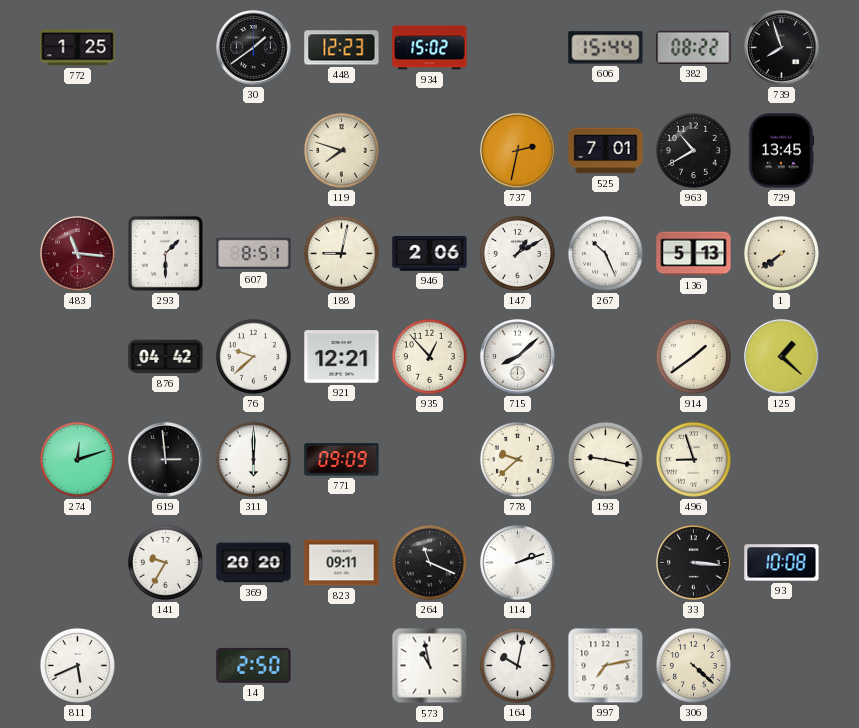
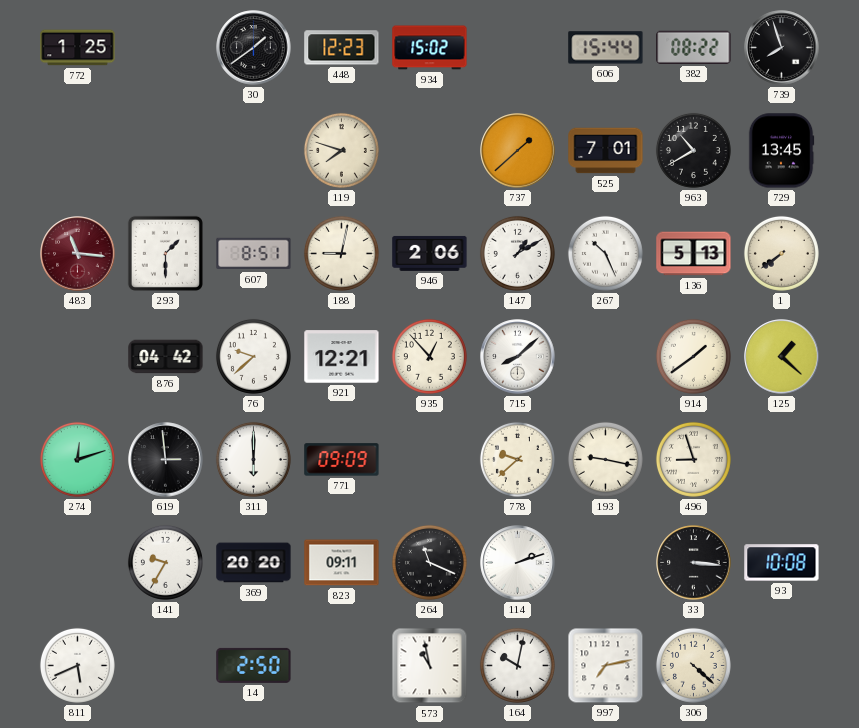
737: 2:32 -> 1:38
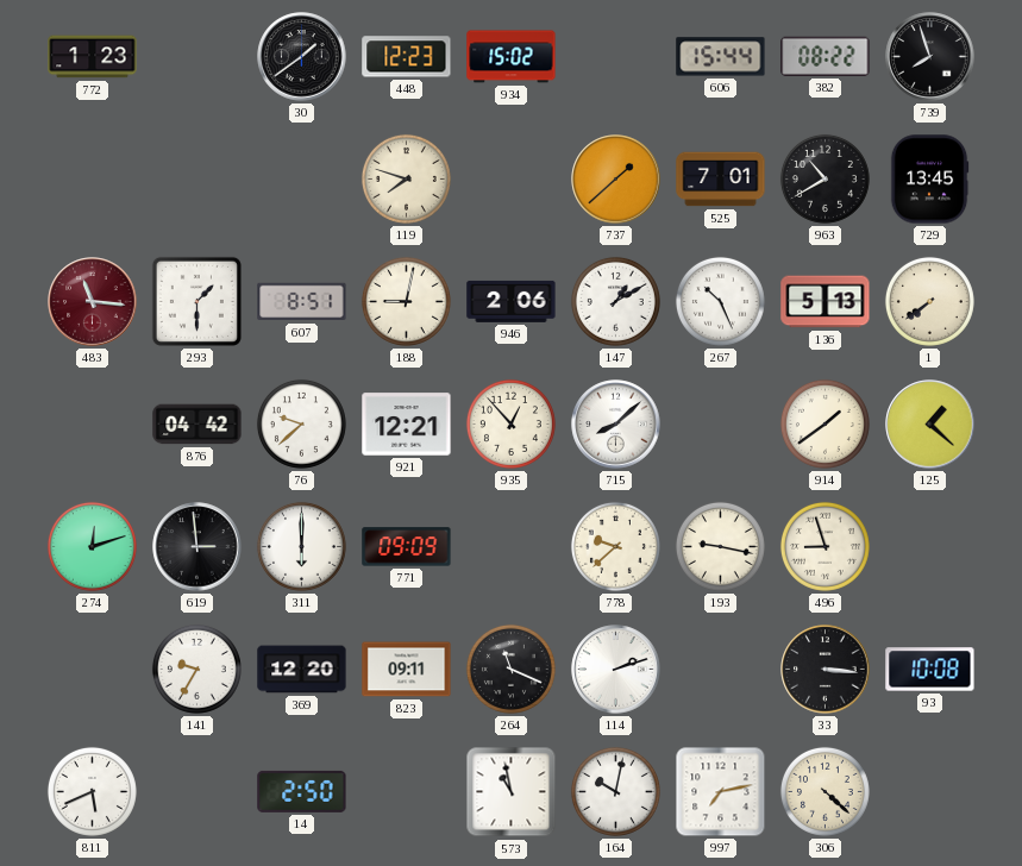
772: 1:25 -> 1:23
369: 20:20 -> 12:20
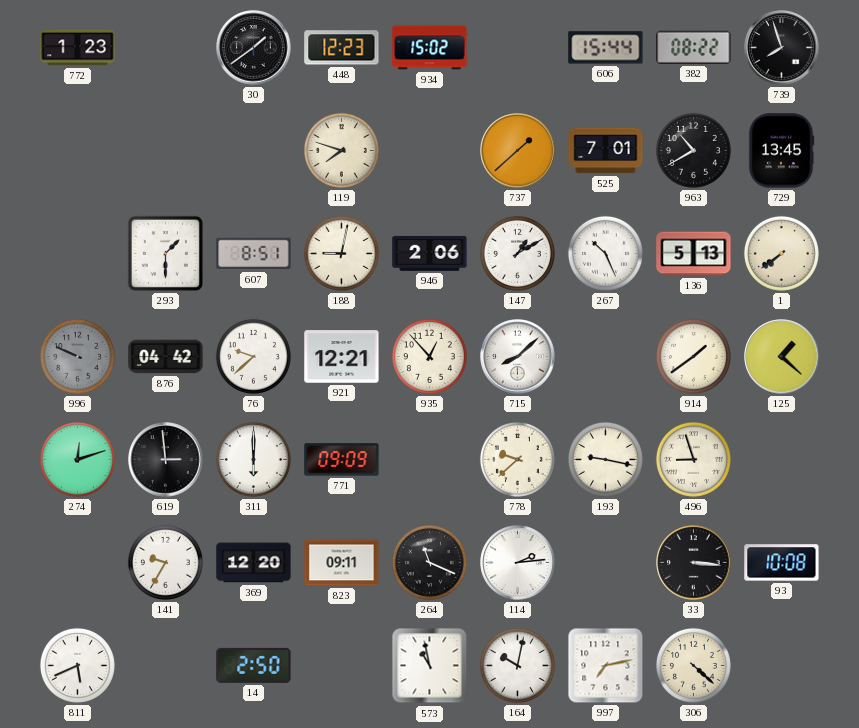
483: 11:16 -> none
996: none -> 9:49
114: 2:12 -> 2:14
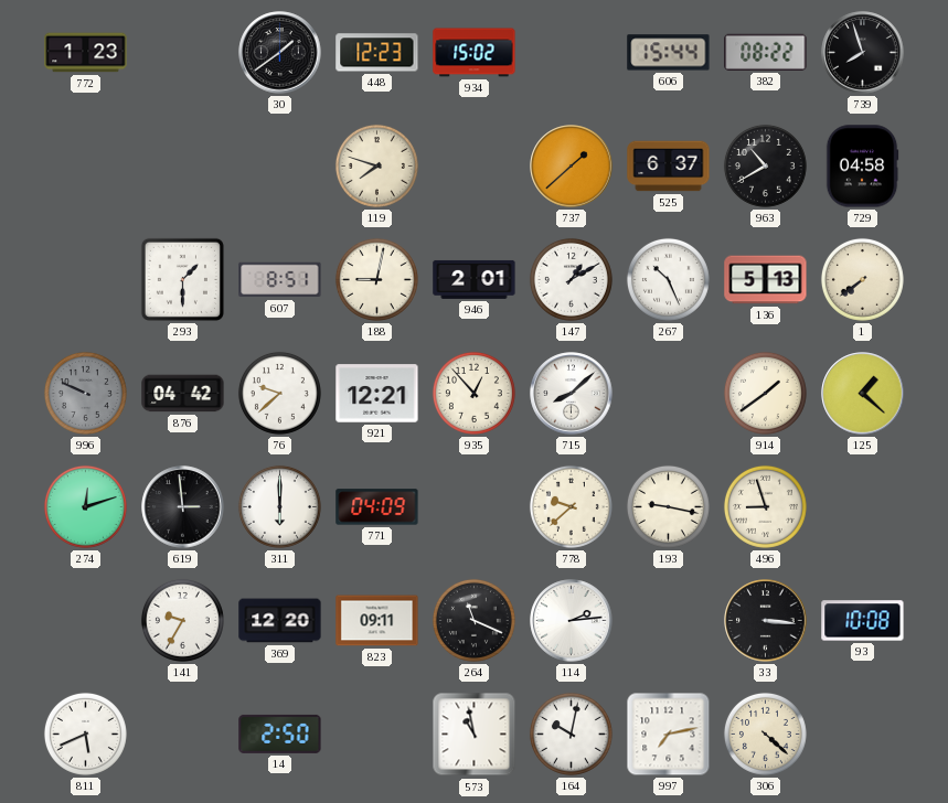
525: 7:01 -> 6:37
729: 13:45 -> 04:58
946: 2:06 -> 2:01
771: 09:09 -> 04:09
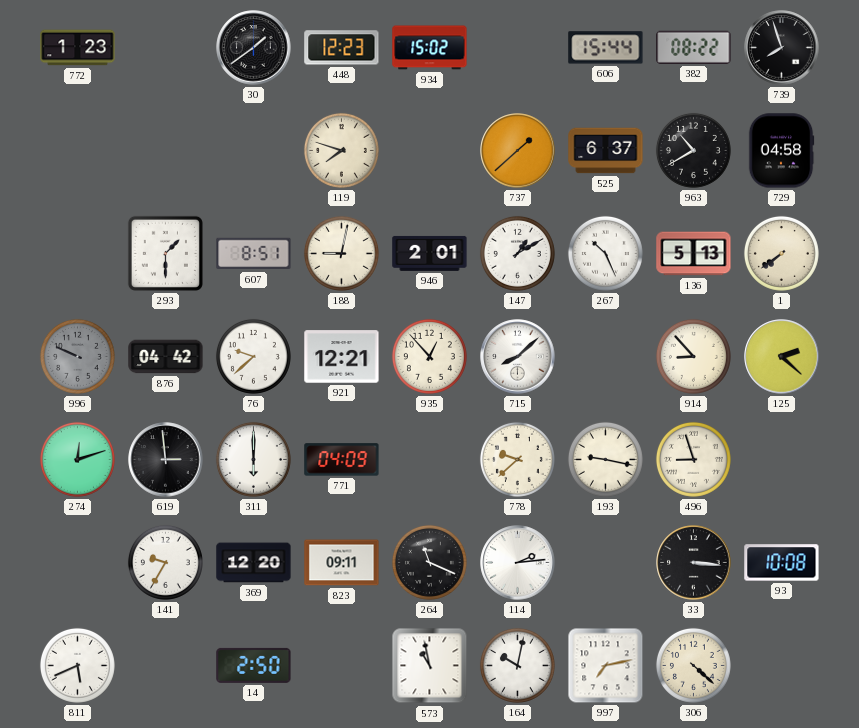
914: 1:39 -> 8:53
125: 1:22 -> 2:22
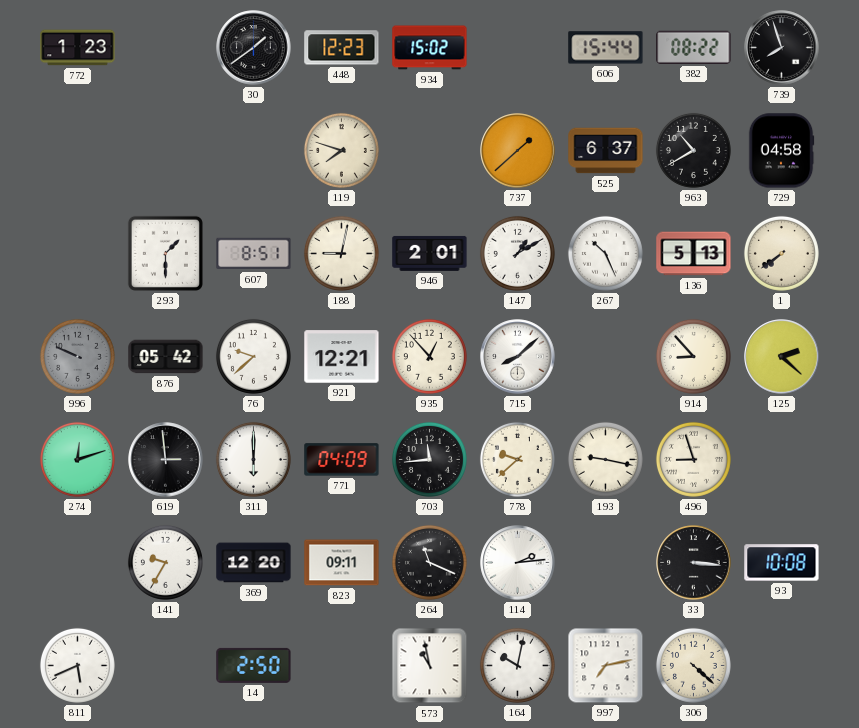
876: 04:42 -> 05:42
703: none -> 11:44
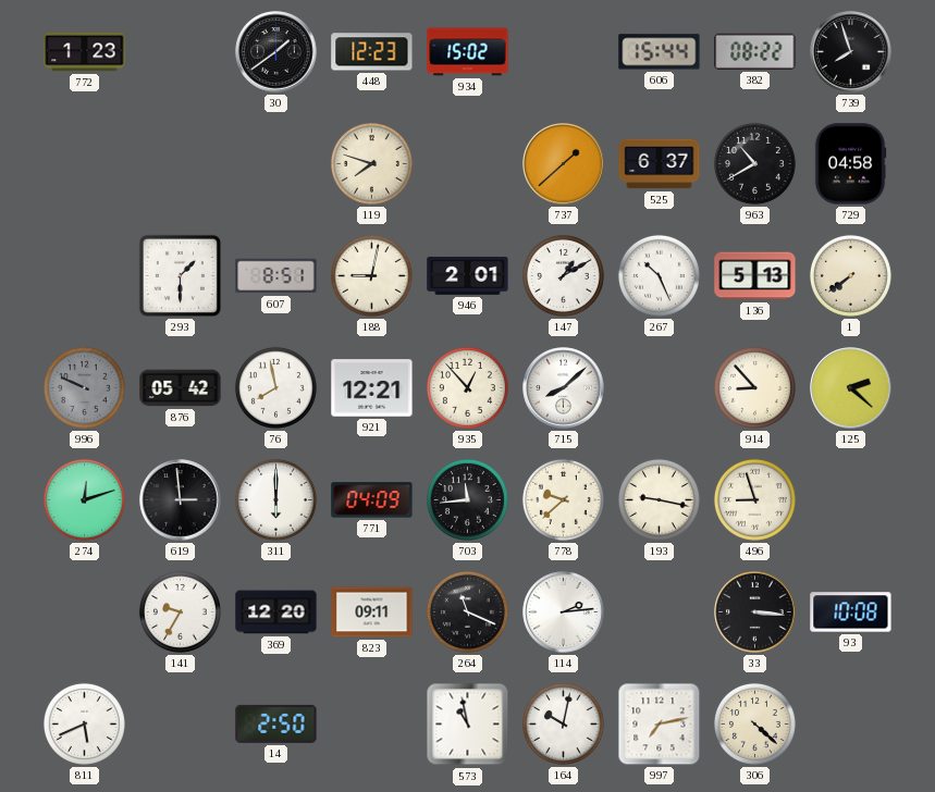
76: 9:38 -> 7:58
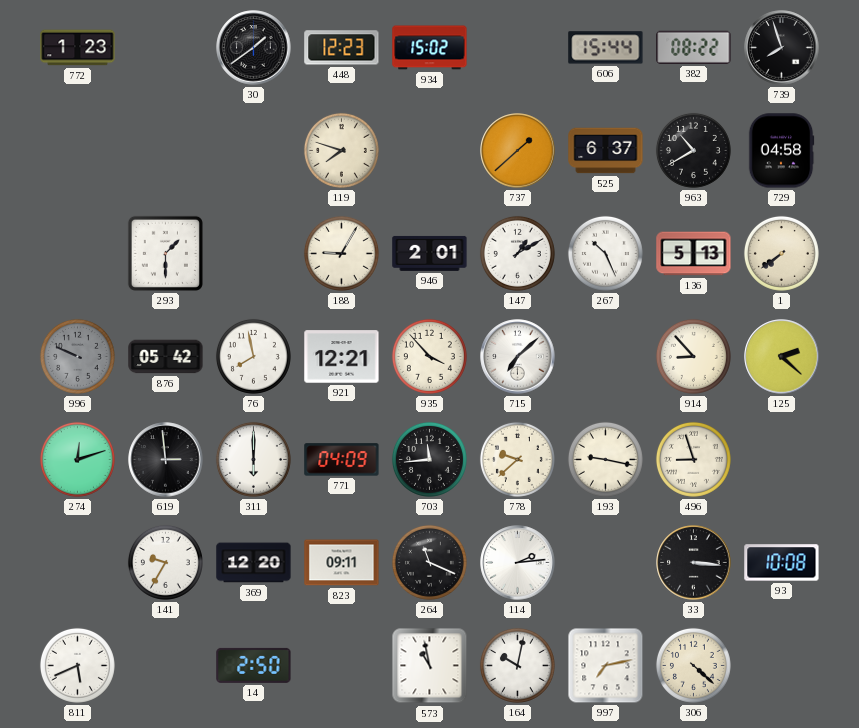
607: 8:51 -> none
188: 9:02 -> 9:05
935: 12:53 -> 3:53
715: 8:08 -> 7:08
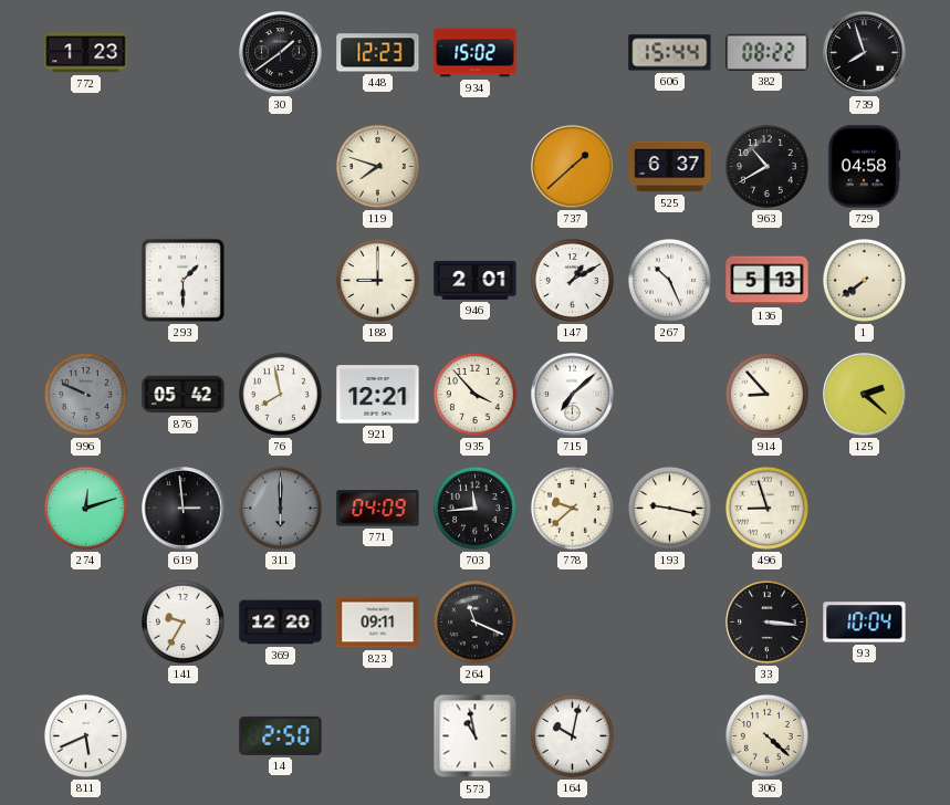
188: 9:05 -> 9:00
311 dial: white -> grey
114: 2:14 -> none
93: 10:08 -> 10:04
997: 7:13 -> none
